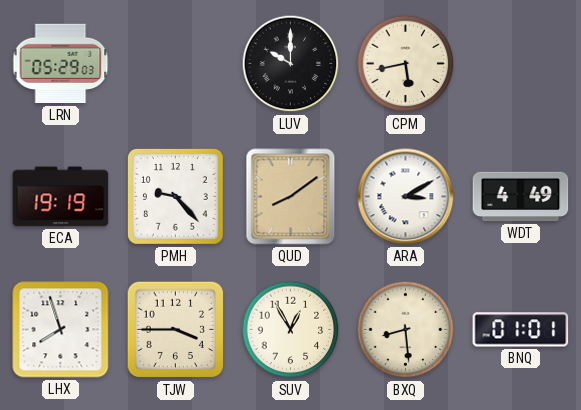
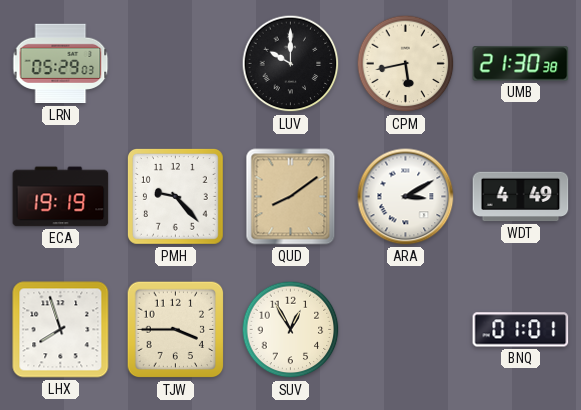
UMB: none -> 21:30
BXQ: 8:29 -> none
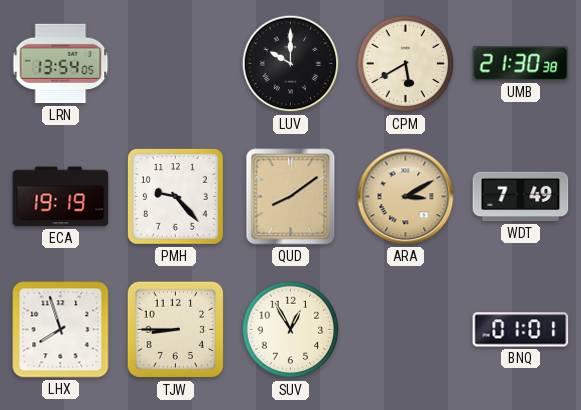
LRN: 05:29 -> 13:54
CPM: 5:43 -> 5:40
ARA dial: white -> champagne
WDT: 4:49 -> 7:49
TJW: 3:45 -> 8:45
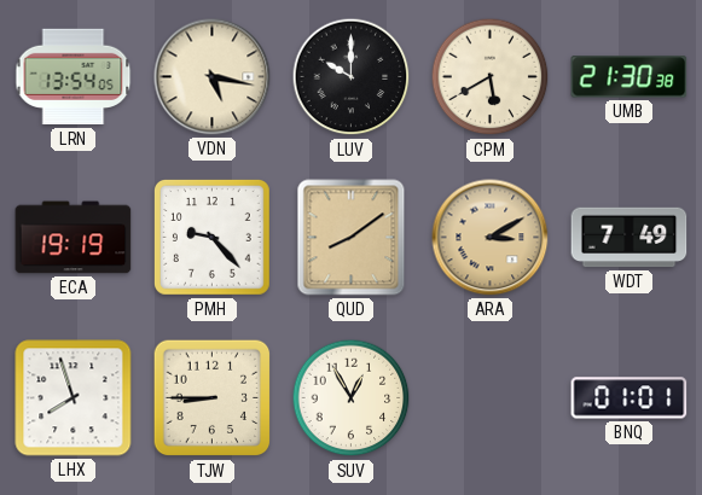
VDN: none -> 5:17
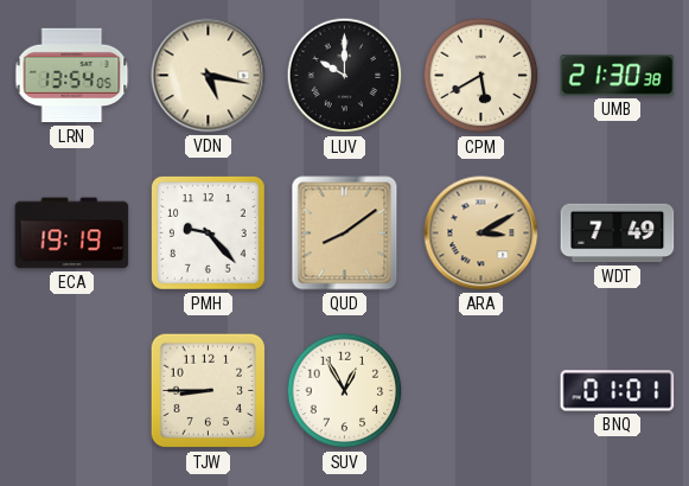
LHX: 7:57 -> none
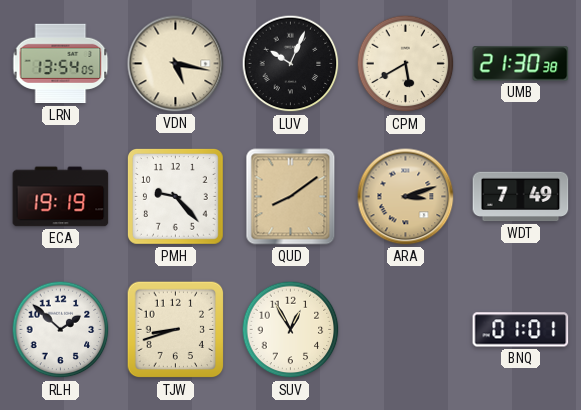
LUV: 10:00 -> 10:04
ARA: 3:10 -> 3:12
RLH: none -> 1:52
TJW: 8:45 -> 8:42
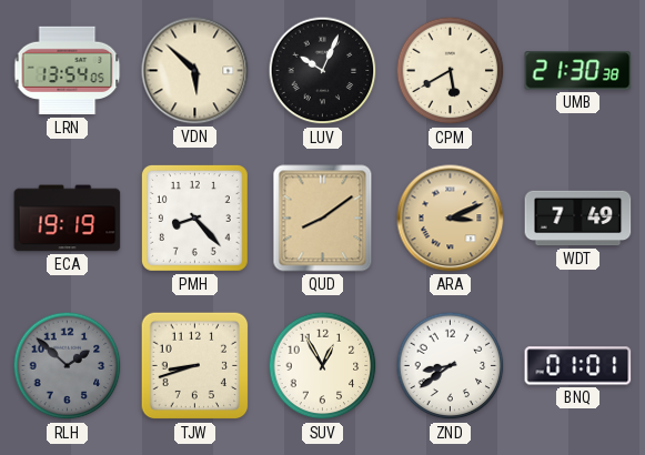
VDN: 5:17 -> 5:52
PMH: 9:23 -> 8:23
ARA: 3:12 -> 3:11
RLH dial: white -> grey
ZND: none -> 8:39
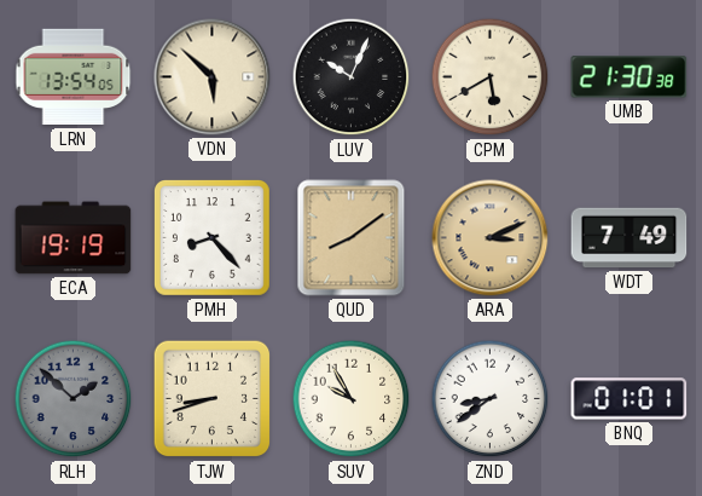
SUV: 12:55 -> 9:55
